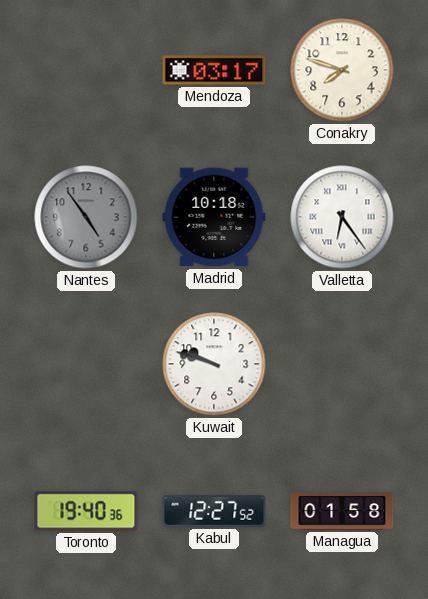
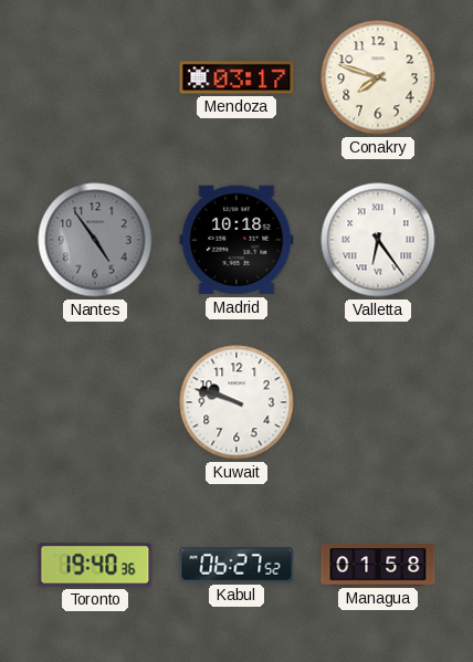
Kabul: 12:27 -> 06:27
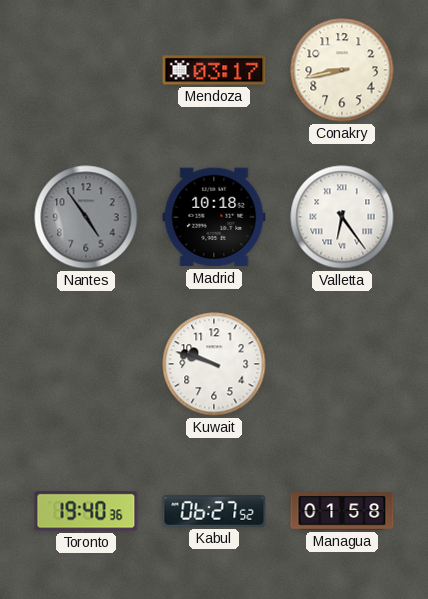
Conakry: 7:48 -> 8:43
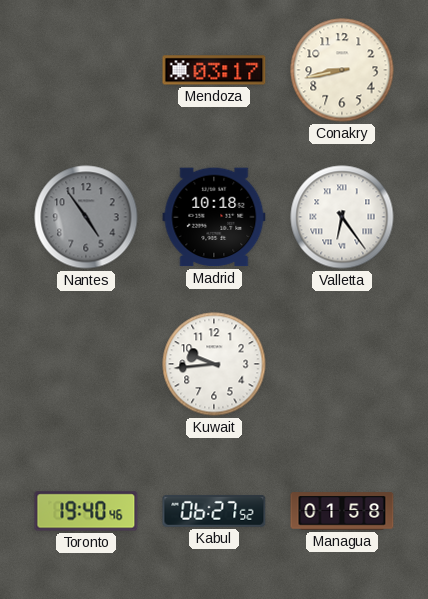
Kuwait: 9:48 -> 9:44
Toronto: 19:40:36 -> 19:40:46
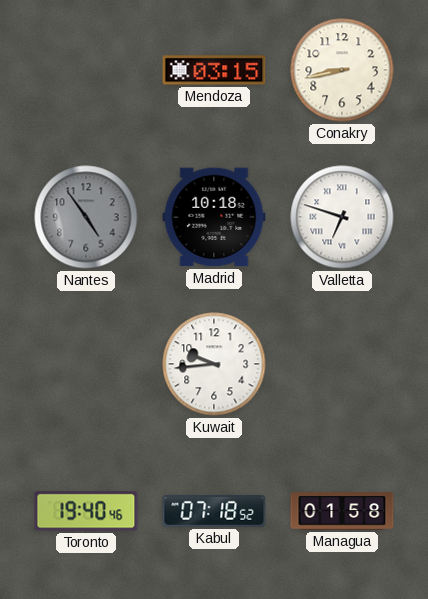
Mendoza: 03:17 -> 03:15
Valletta: 6:24 -> 6:48
Kabul: 06:27 -> 07:18
